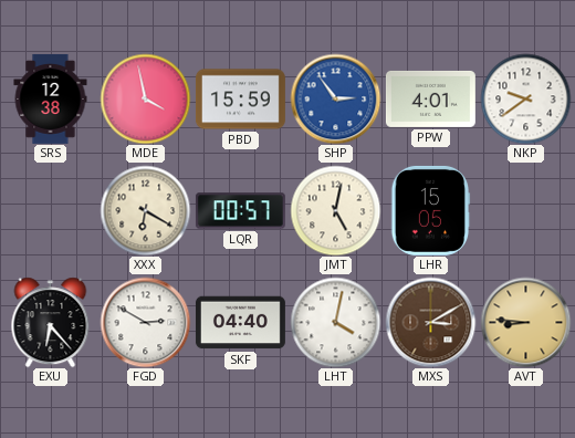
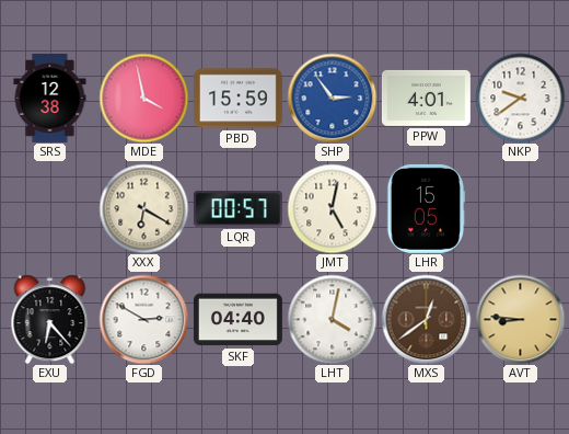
MXS: 3:10 -> 12:39
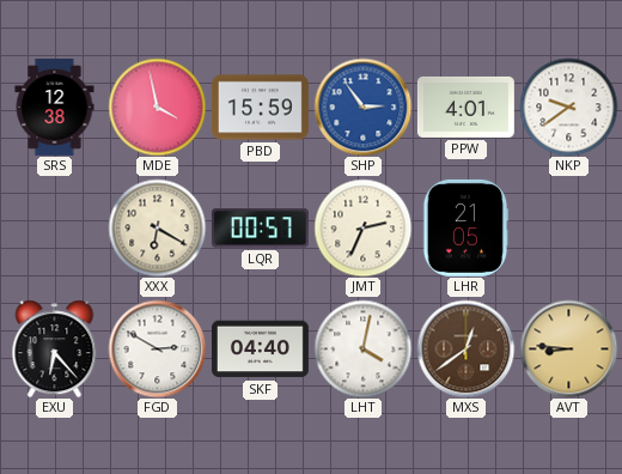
JMT: 5:02 -> 2:34
LHR: 15:05 -> 21:05
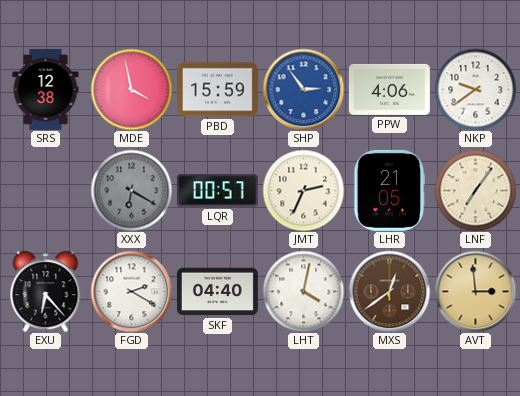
PPW: 4:01 -> 4:06
XXX dial: cream -> grey
LNF: none -> 7:06
FGD: 2:50 -> 2:20
AVT: 8:46 -> 2:59
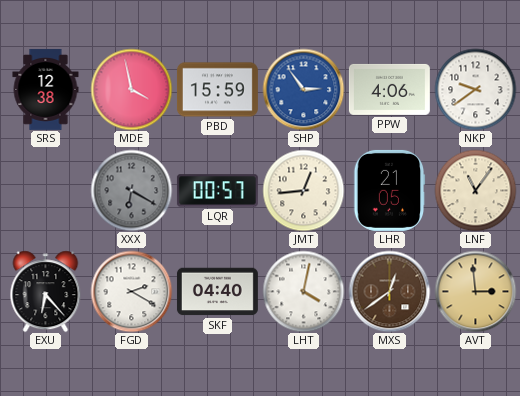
JMT: 2:34 -> 12:44
LNF: 7:06 -> 11:06
